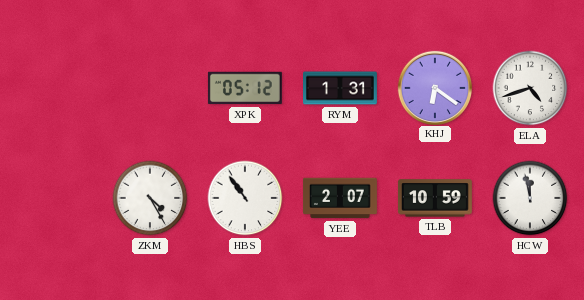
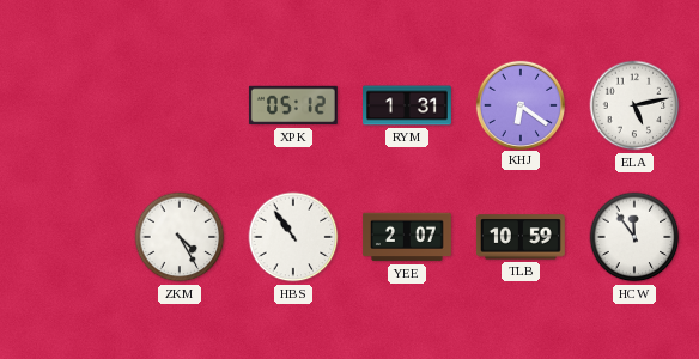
ELA: 4:42 -> 5:13
HCW: 11:58 -> 11:54
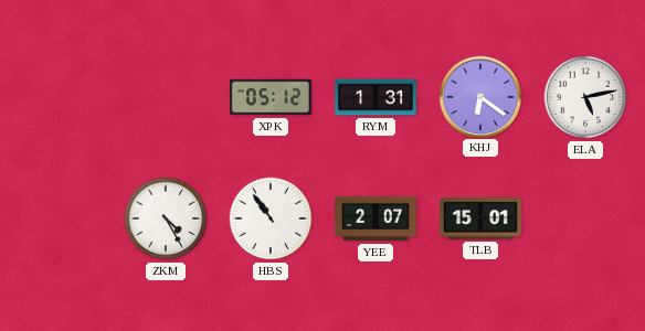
TLB: 10:59 -> 15:01
HCW: 11:54 -> none
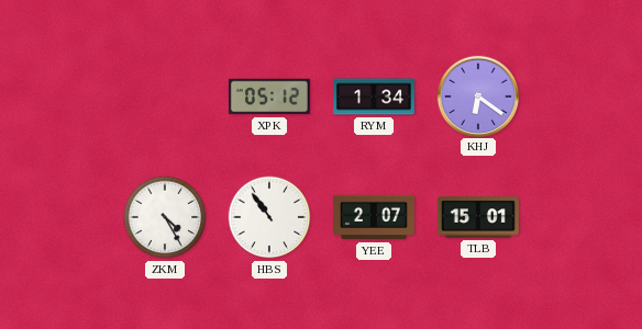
RYM: 1:31 -> 1:34
ELA: 5:13 -> none
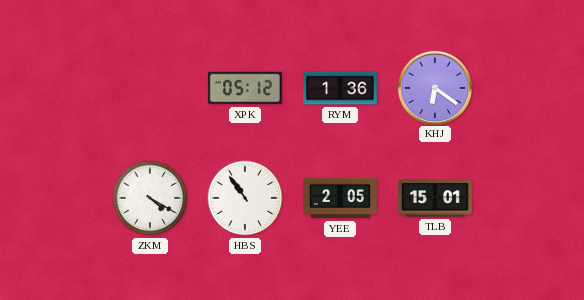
RYM: 1:34 -> 1:36
ZKM: 4:25 -> 4:20
YEE: 2:07 -> 2:05
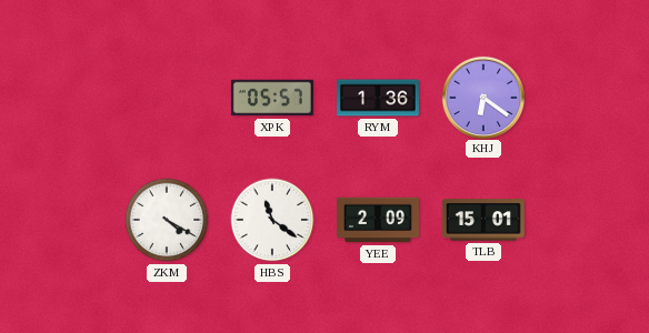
XPK: 05:12 -> 05:57
HBS: 10:54 -> 11:21
YEE: 2:05 -> 2:09
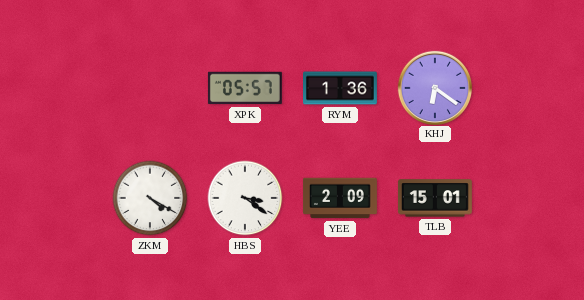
HBS: 11:21 -> 3:21
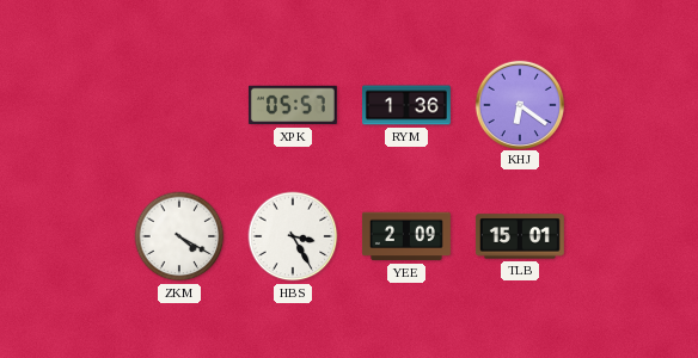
HBS: 3:21 -> 3:25
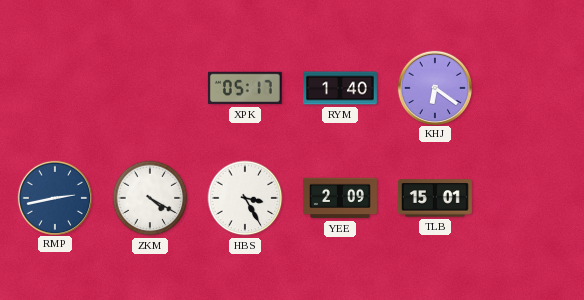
XPK: 05:57 -> 05:17
RYM: 1:36 -> 1:40
RMP: none -> 2:43
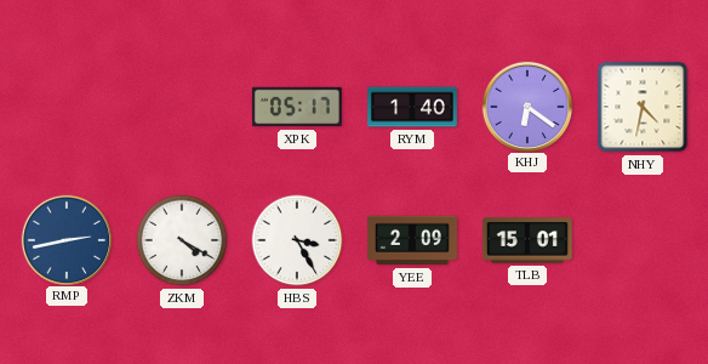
NHY: none -> 4:32
